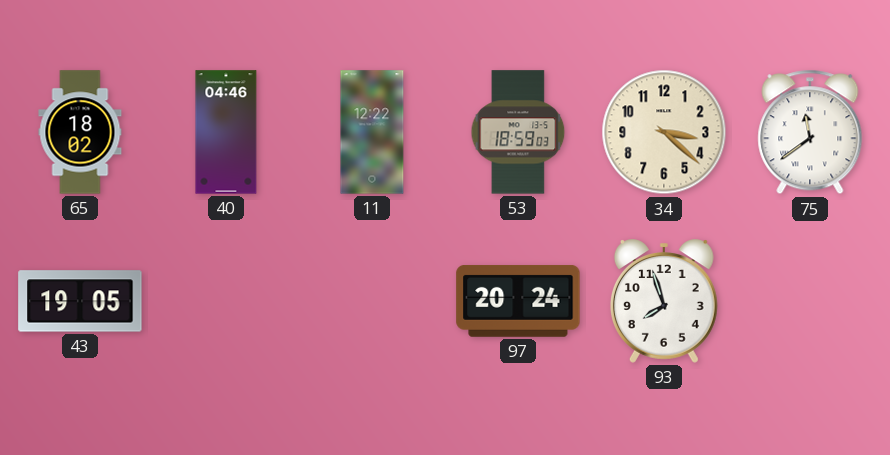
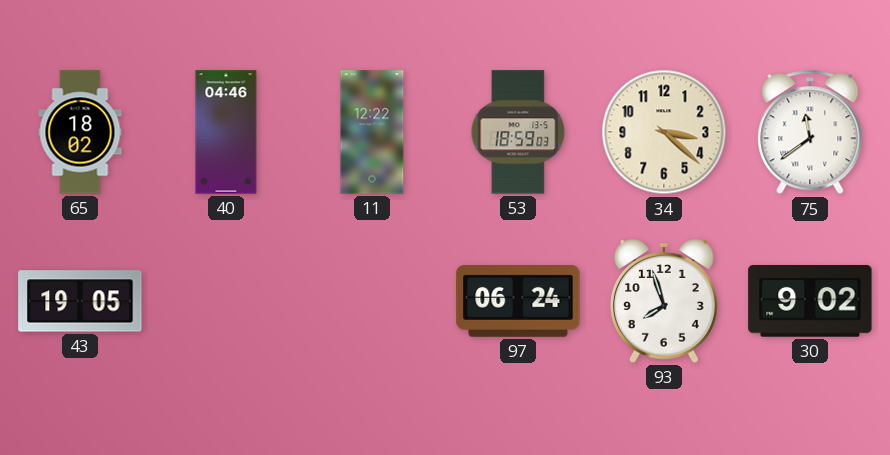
97: 20:24 -> 06:24
30: none -> 9:02
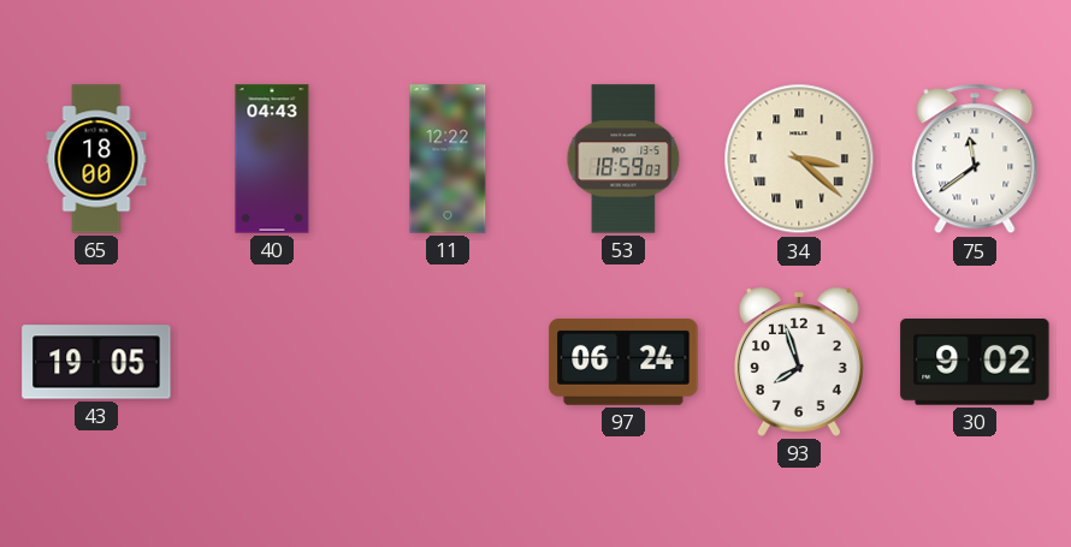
65: 18:02 -> 18:00
40: 04:46 -> 04:43
34 numerals: Arabic -> Roman
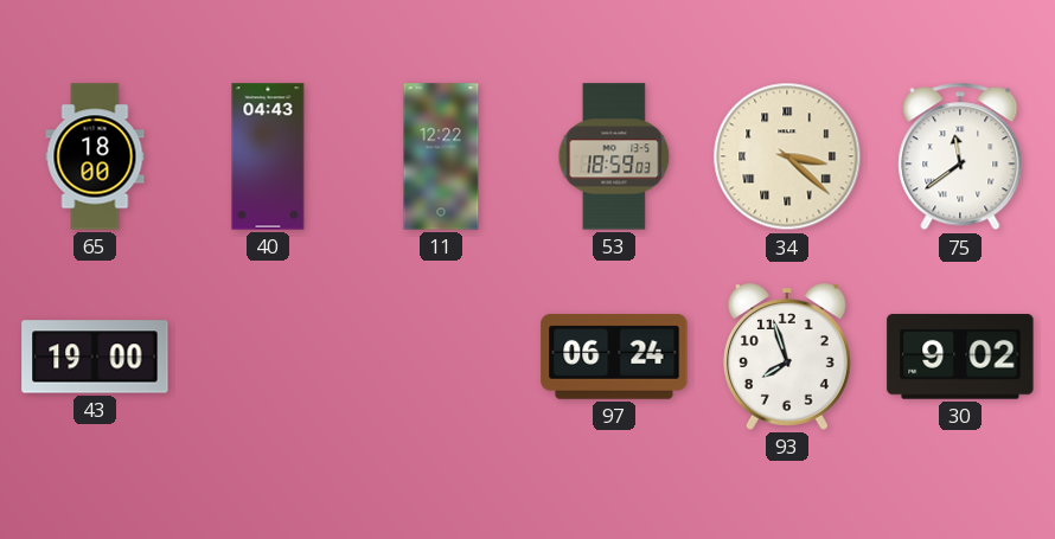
43: 19:05 -> 19:00
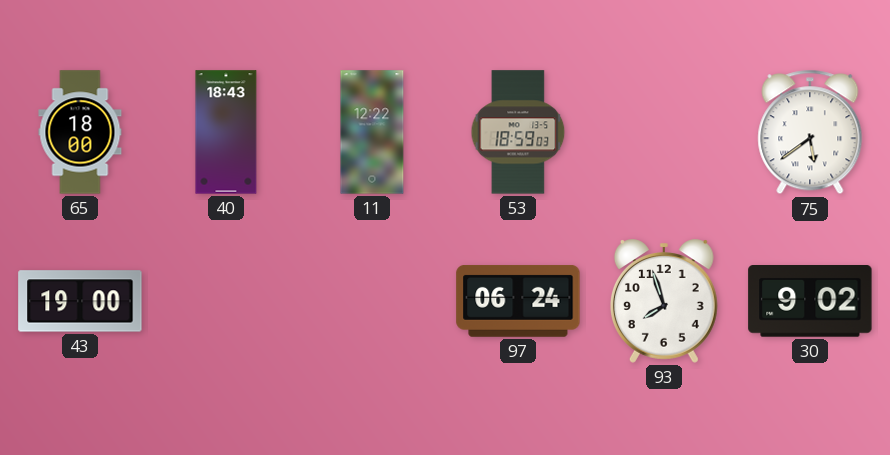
40: 04:43 -> 18:43
34: 3:22 -> none
75: 11:39 -> 5:39
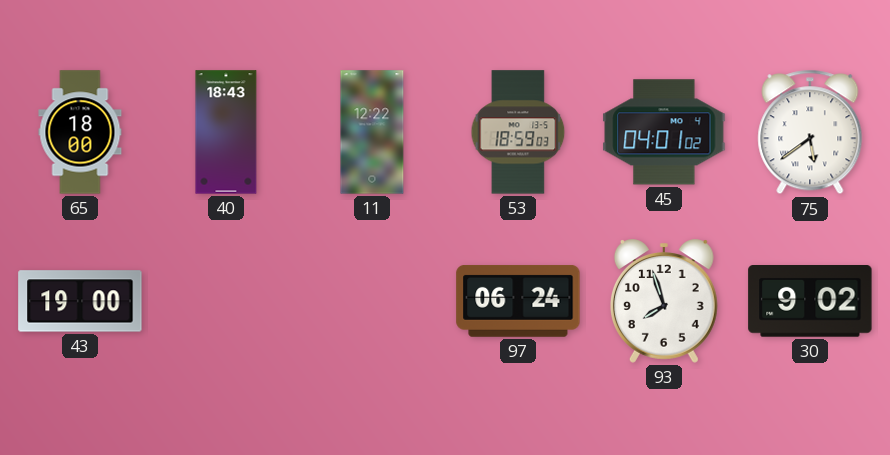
45: none -> 04:01
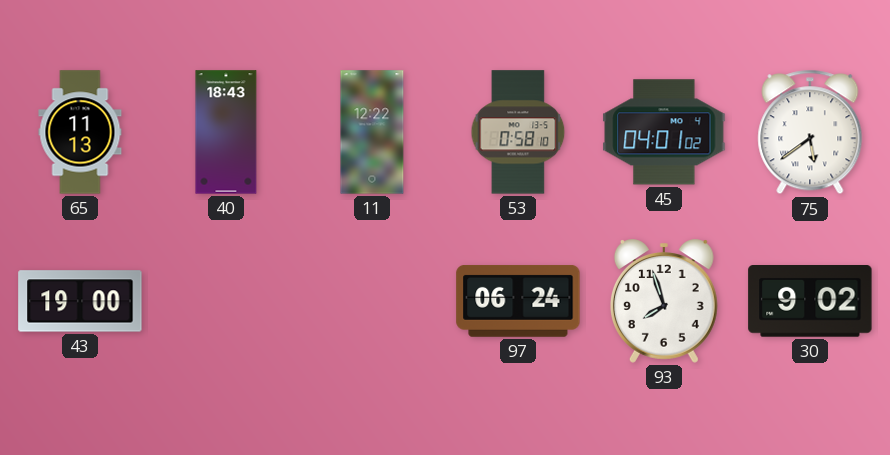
65: 18:00 -> 11:13
53: 18:59 -> 0:58
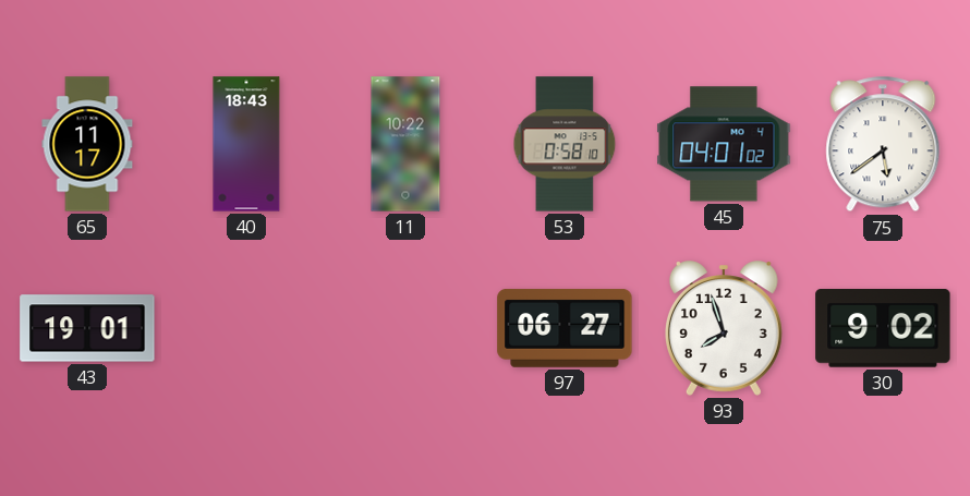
65: 11:13 -> 11:17
11: 12:22 -> 10:22
43: 19:00 -> 19:01
97: 06:24 -> 06:27
